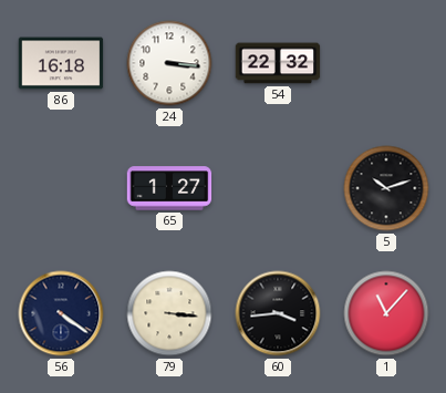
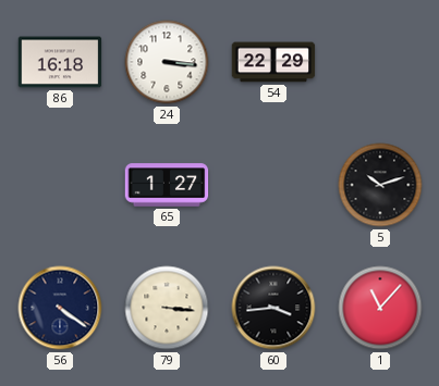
54: 22:32 -> 22:29
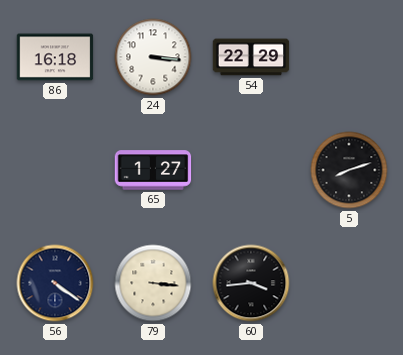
5: 10:12 -> 8:12
1: 11:07 -> none
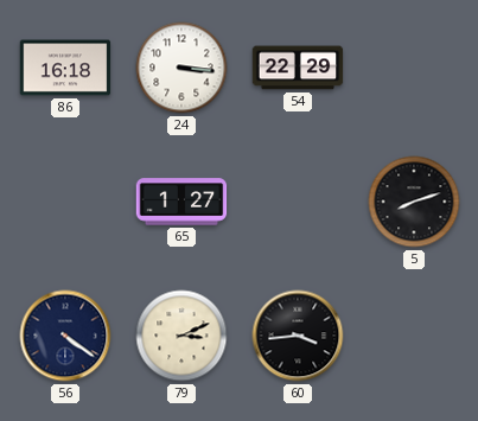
79: 3:16 -> 3:11
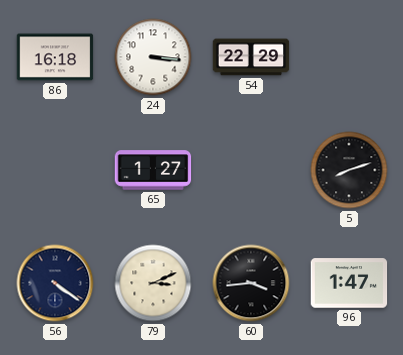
96: none -> 1:47
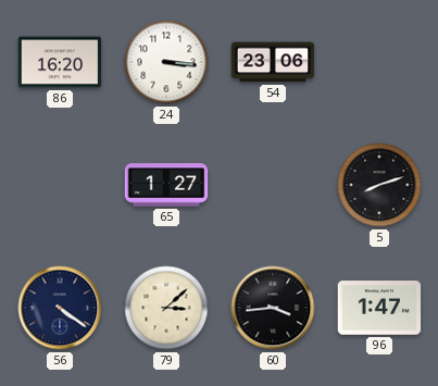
86: 16:18 -> 16:20
54: 22:29 -> 23:06
79: 3:11 -> 3:08
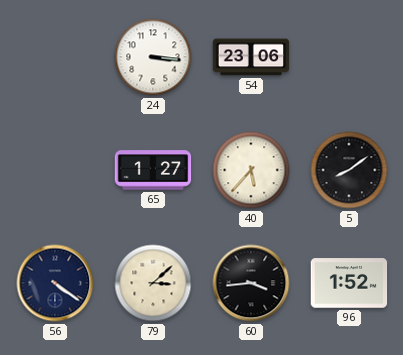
86: 16:20 -> none
40: none -> 5:37
5: 8:12 -> 8:09
96: 1:47 -> 1:52
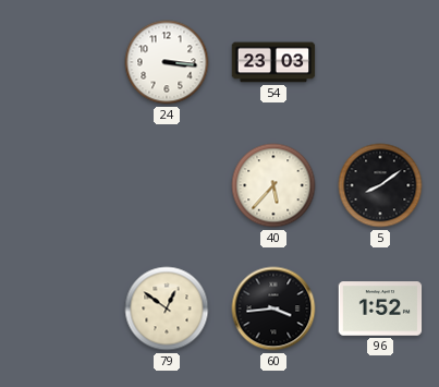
54: 23:06 -> 23:03
65: 1:27 -> none
56: 4:21 -> none
79: 3:08 -> 12:51
